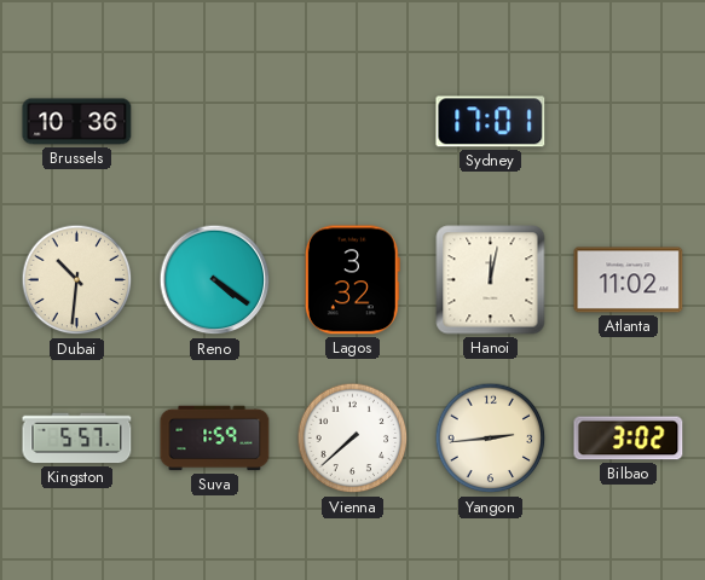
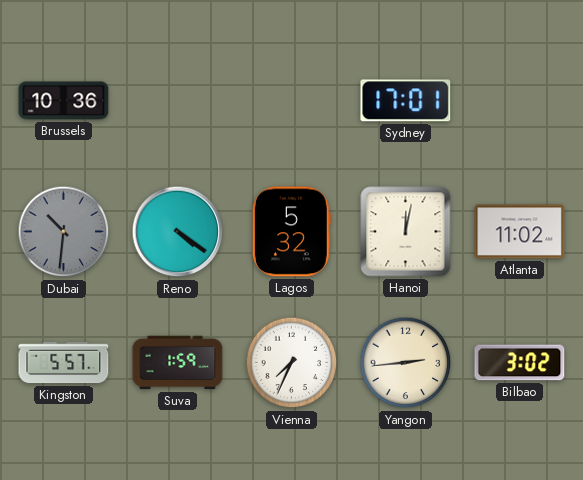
Dubai dial: cream -> grey
Lagos: 3:32 -> 5:32
Vienna: 7:38 -> 7:34
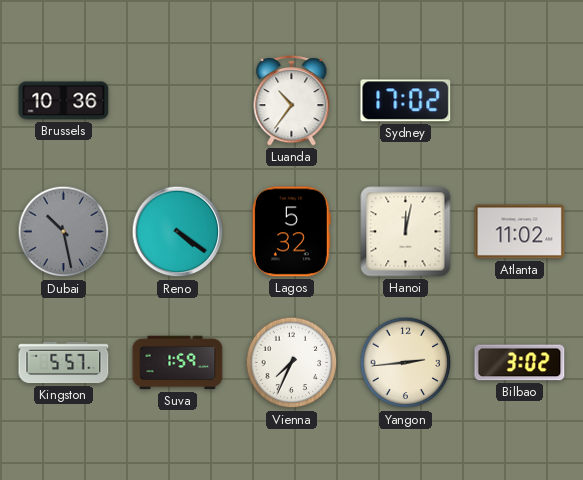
Luanda: none -> 10:36
Sydney: 17:01 -> 17:02
Dubai: 10:31 -> 10:28
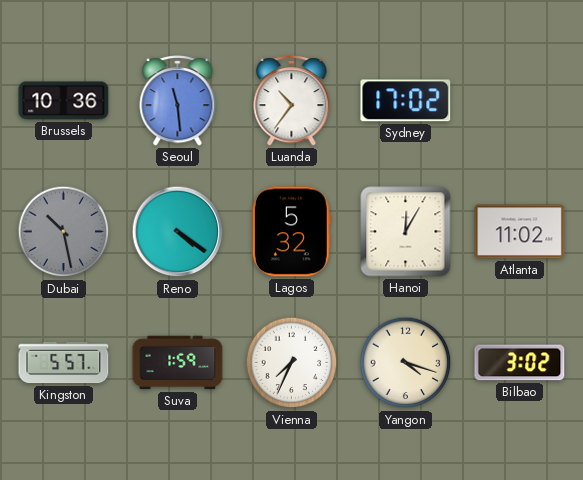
Seoul: none -> 11:29
Hanoi: 12:02 -> 12:05
Yangon: 2:44 -> 4:18
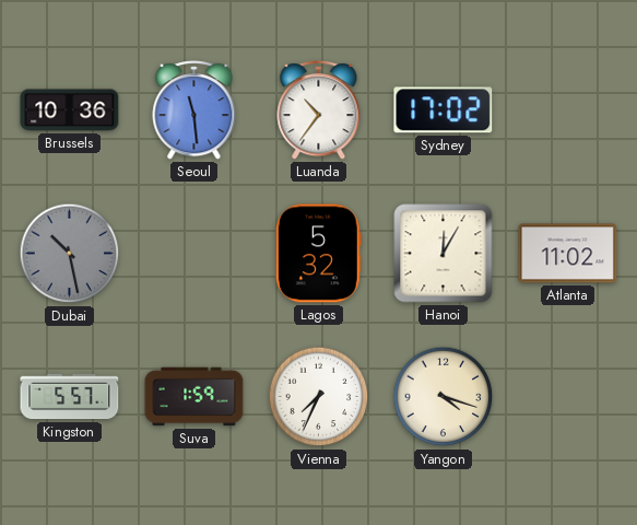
Reno: 4:21 -> none
Bilbao: 3:02 -> none
